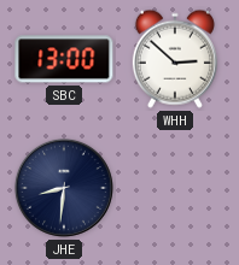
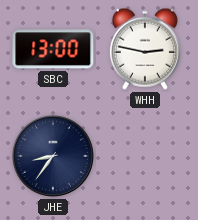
WHH: 2:52 -> 2:47
JHE: 8:31 -> 8:36
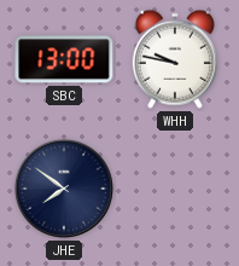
WHH: 2:47 -> 9:47
JHE: 8:36 -> 7:51
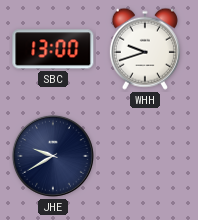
WHH: 9:47 -> 9:42
JHE: 7:51 -> 9:40
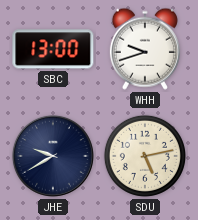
SDU: none -> 5:13
